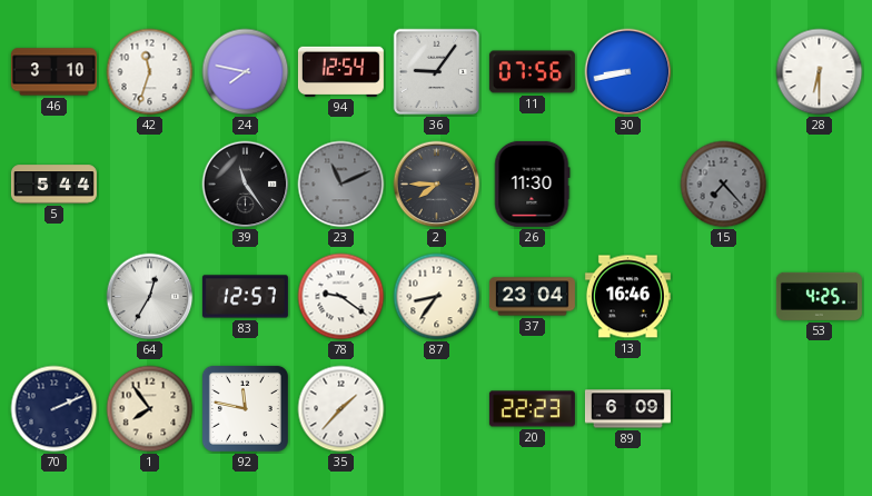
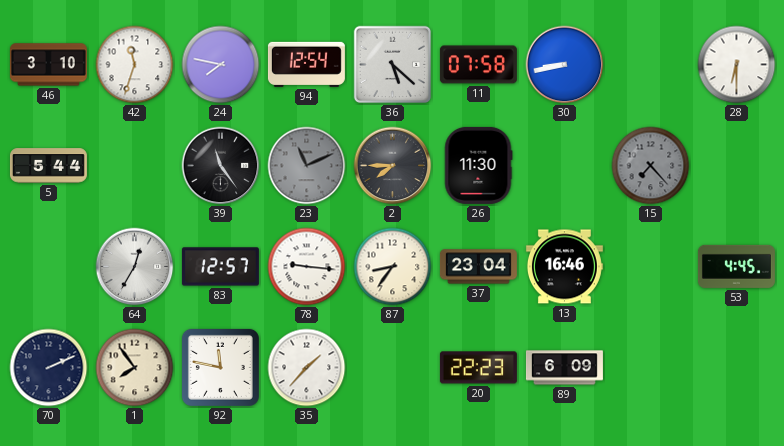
36: 9:06 -> 5:22
11: 07:56 -> 07:58
78: 9:21 -> 9:16
53: 4:25 -> 4:45
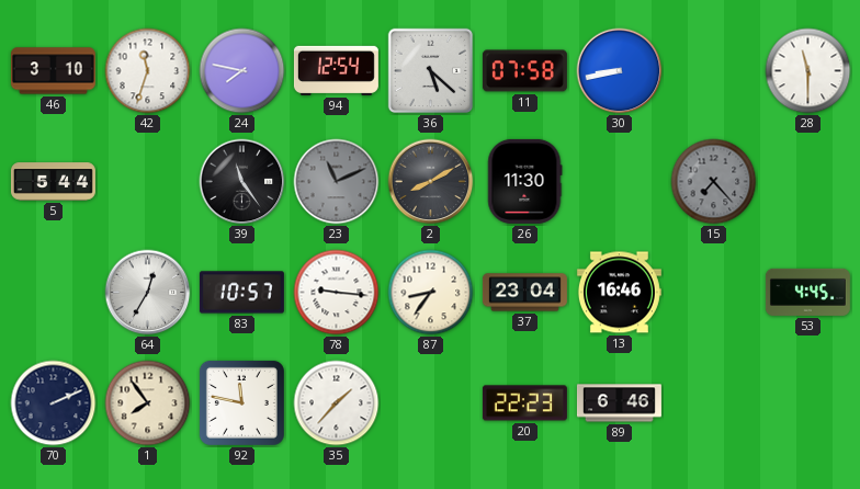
28: 6:30 -> 11:30
2: 7:45 -> 8:10
83: 12:57 -> 10:57
89: 6:09 -> 6:46
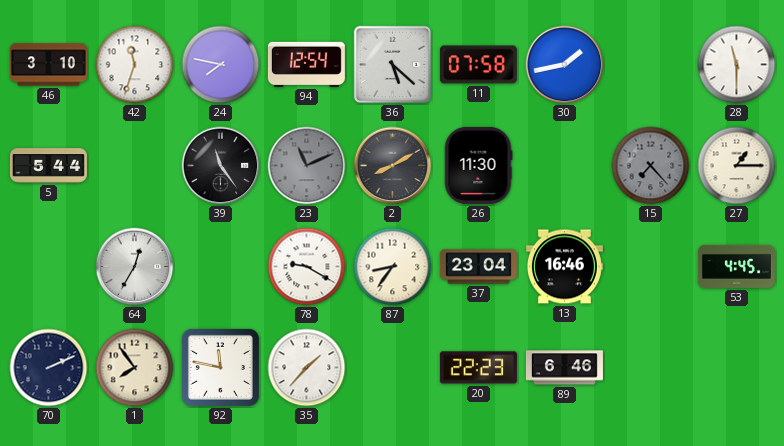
30: 8:43 -> 1:43
27: none -> 1:15
83: 10:57 -> none
78: 9:16 -> 9:20
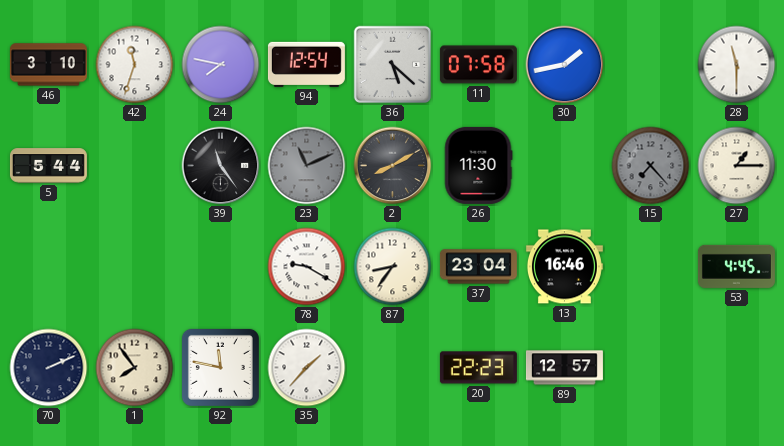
64: 12:35 -> none
89: 6:46 -> 12:57
